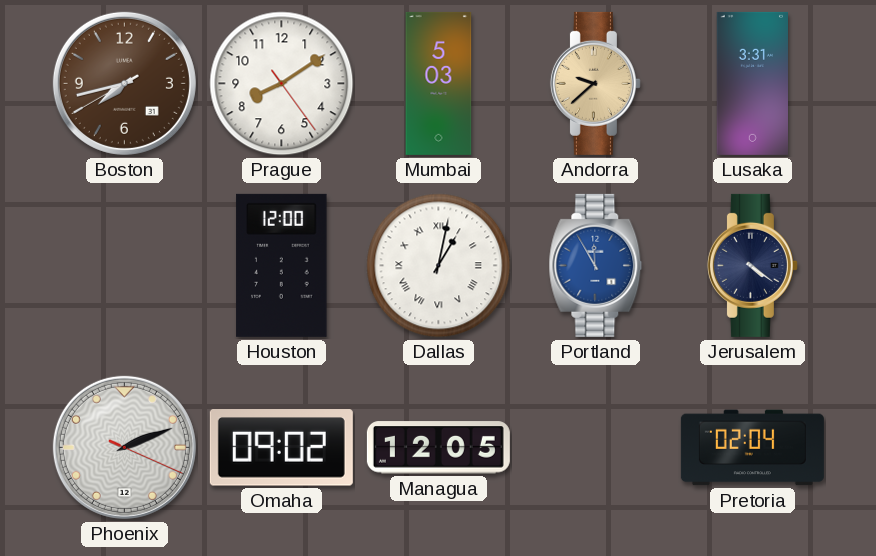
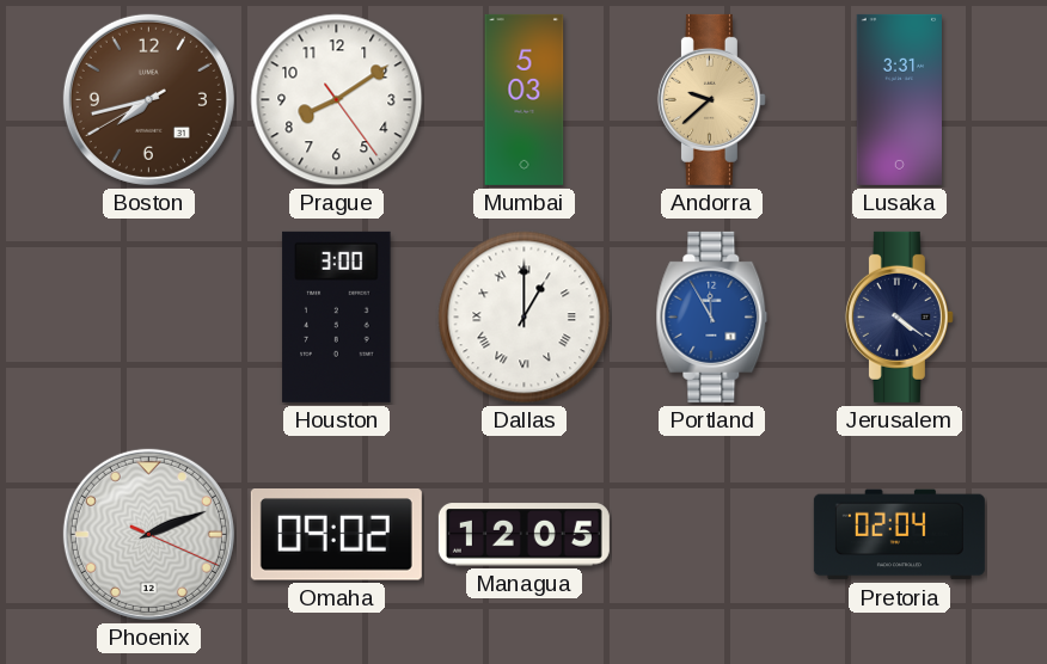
Houston: 12:00 -> 3:00
Dallas: 1:02 -> 1:00
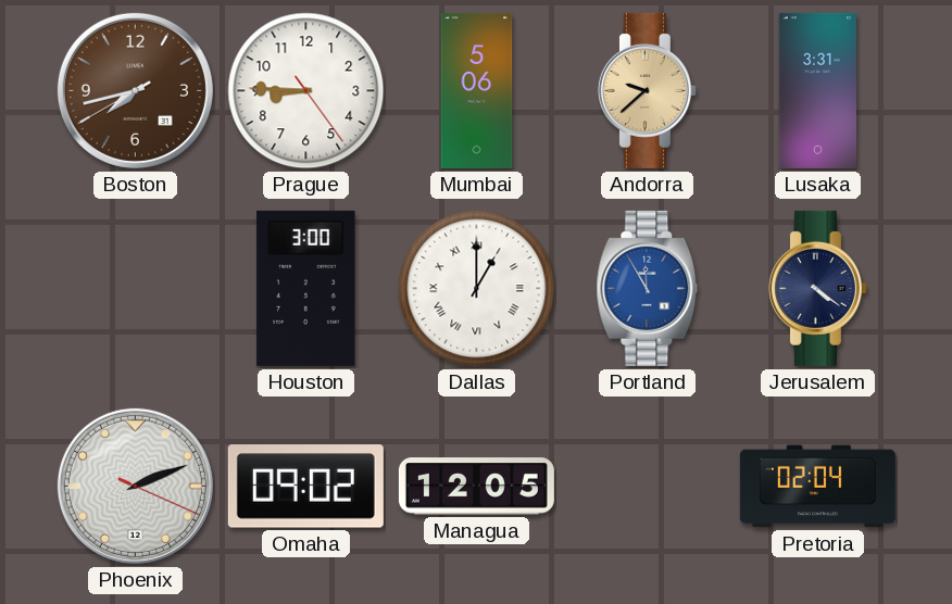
Prague: 8:09 -> 8:45
Mumbai: 5:03 -> 5:06
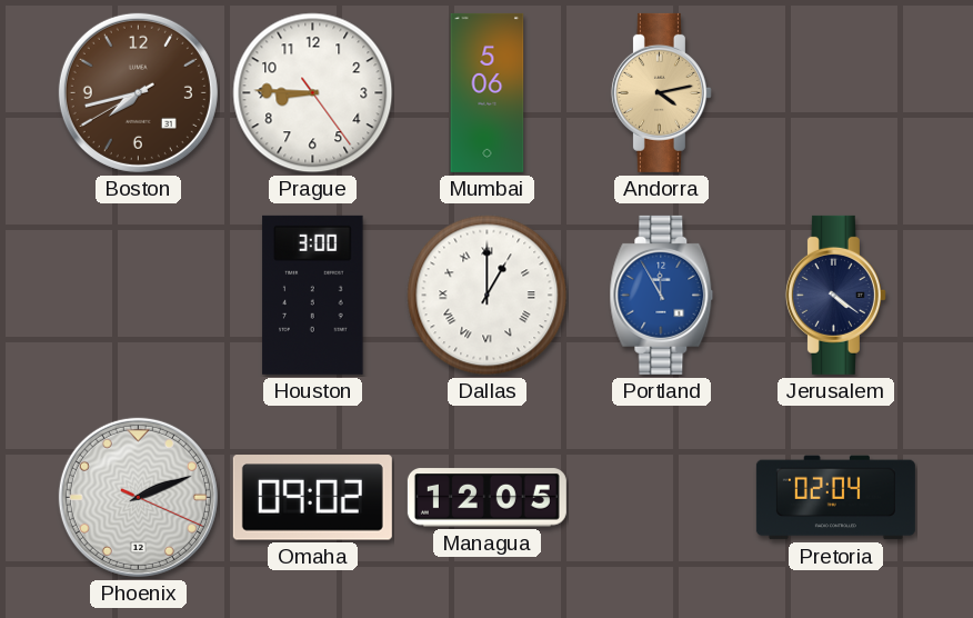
Andorra: 9:38 -> 4:13
Lusaka: 3:31 -> none
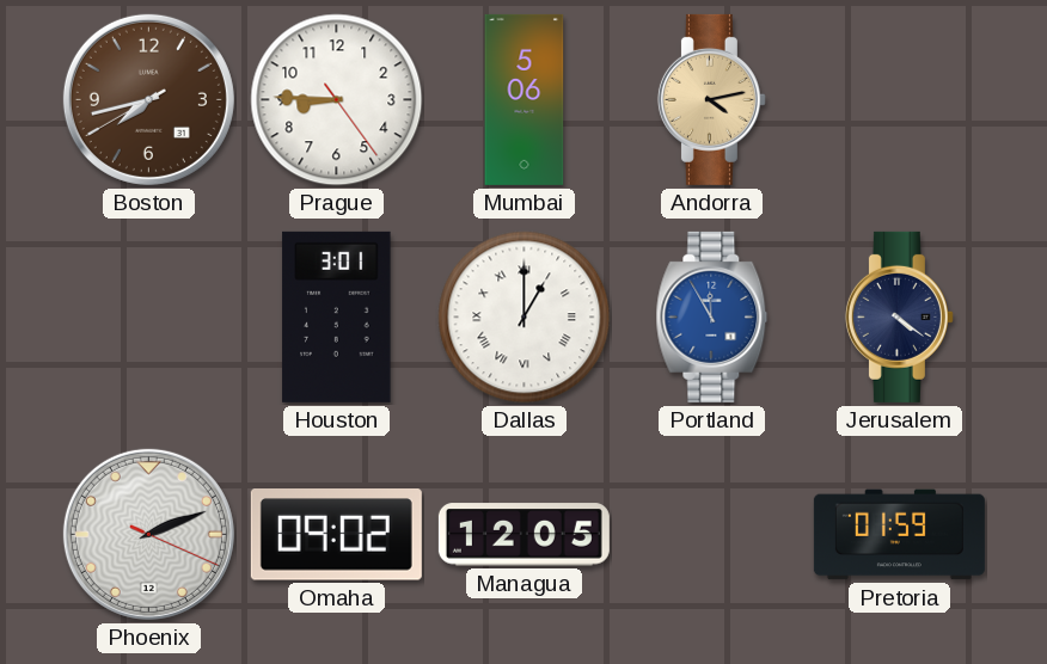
Houston: 3:00 -> 3:01
Pretoria: 02:04 -> 01:59
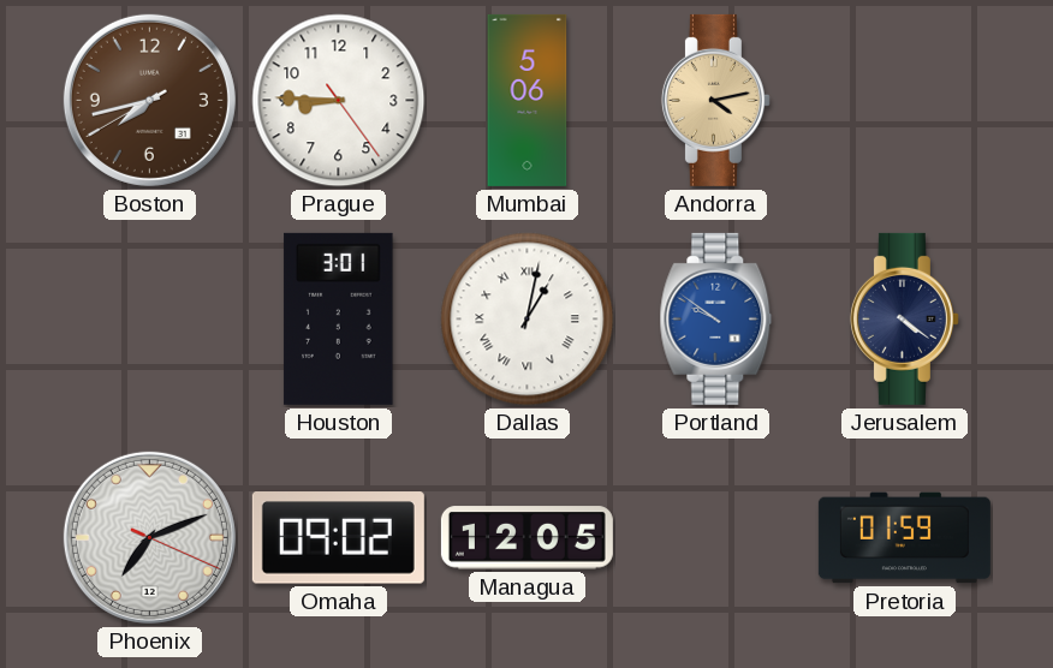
Dallas: 1:00 -> 1:02
Portland: 11:55 -> 9:51
Phoenix: 2:11 -> 7:11
